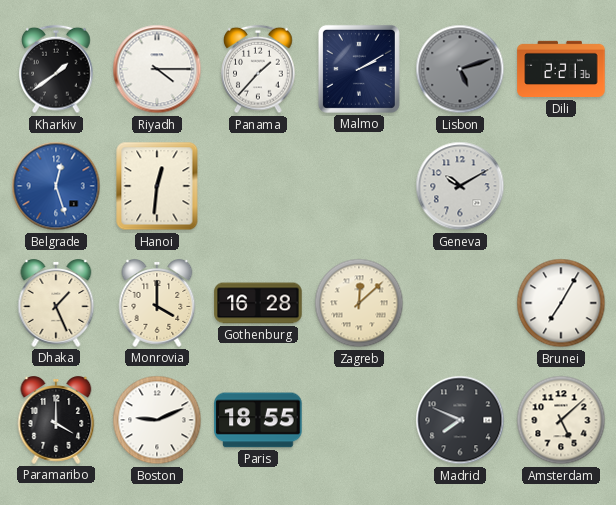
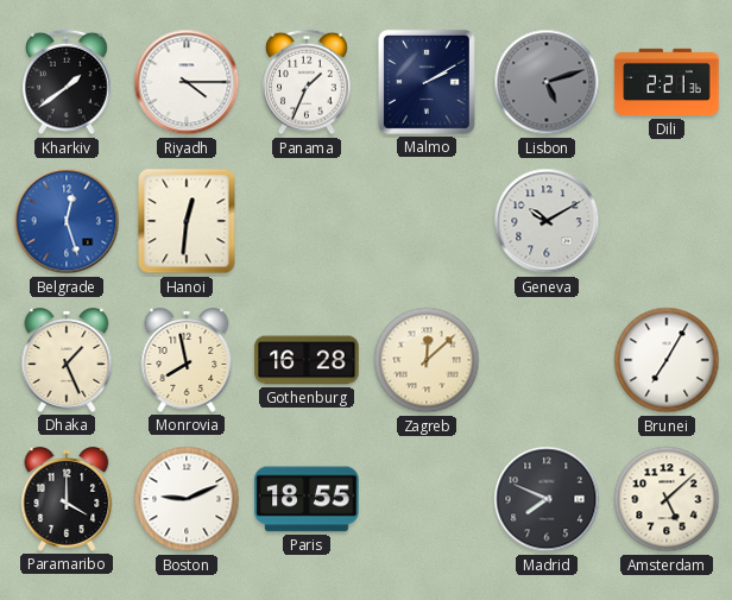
Panama: 1:37 -> 1:34
Monrovia: 4:00 -> 7:58
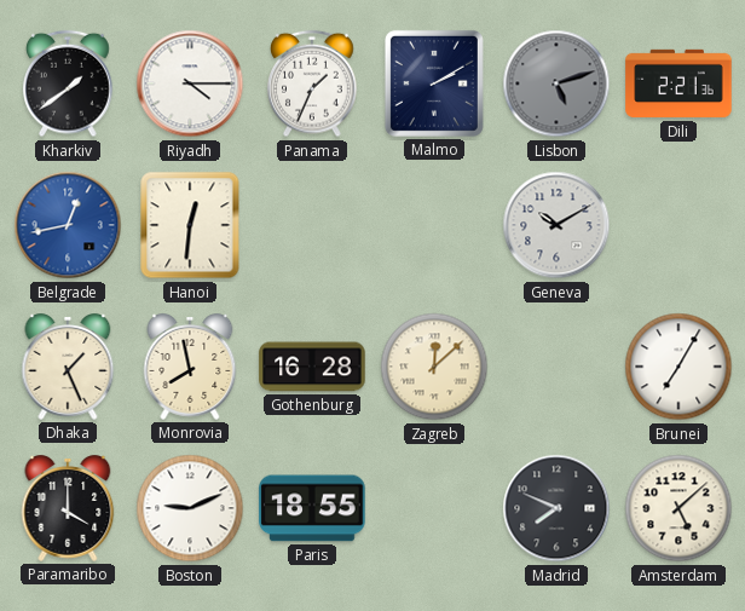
Belgrade: 12:27 -> 12:43
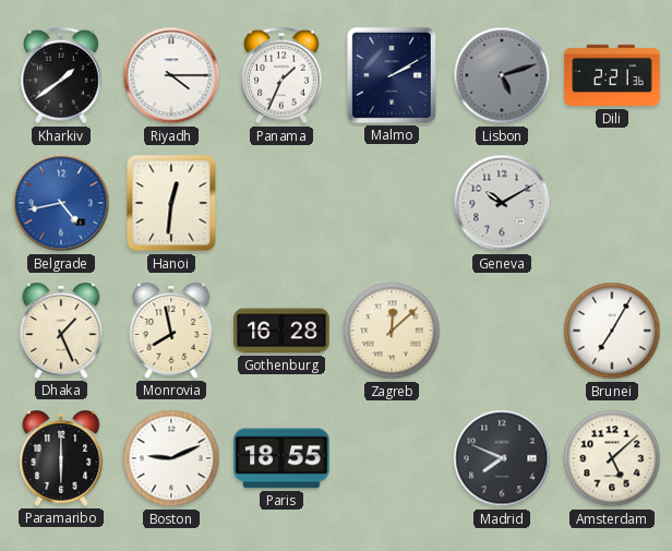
Belgrade: 12:43 -> 4:43
Paramaribo: 4:00 -> 6:00
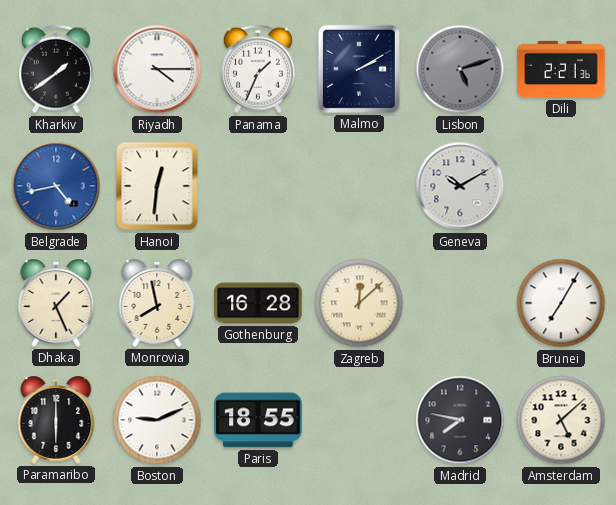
Madrid: 7:49 -> 7:47
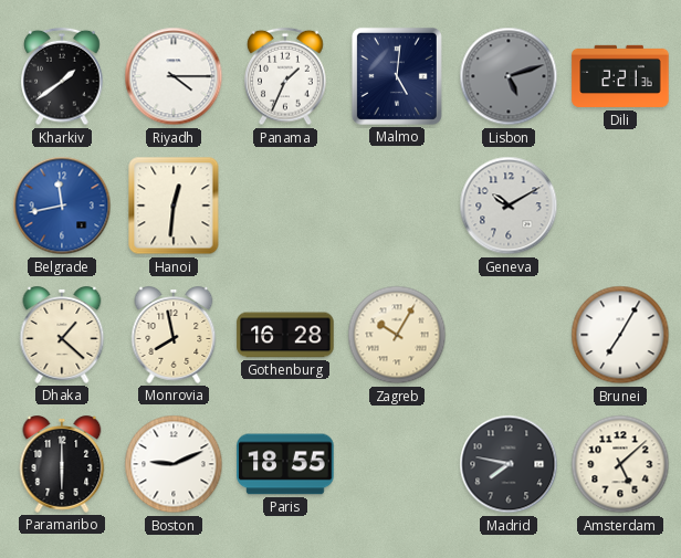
Malmo: 2:10 -> 5:01
Belgrade: 4:43 -> 11:43
Dhaka: 1:26 -> 1:22
Zagreb: 12:08 -> 10:05
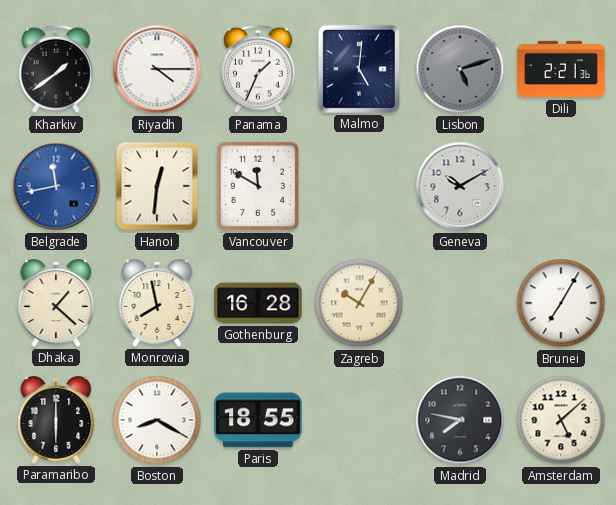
Vancouver: none -> 11:50
Boston: 9:11 -> 8:20
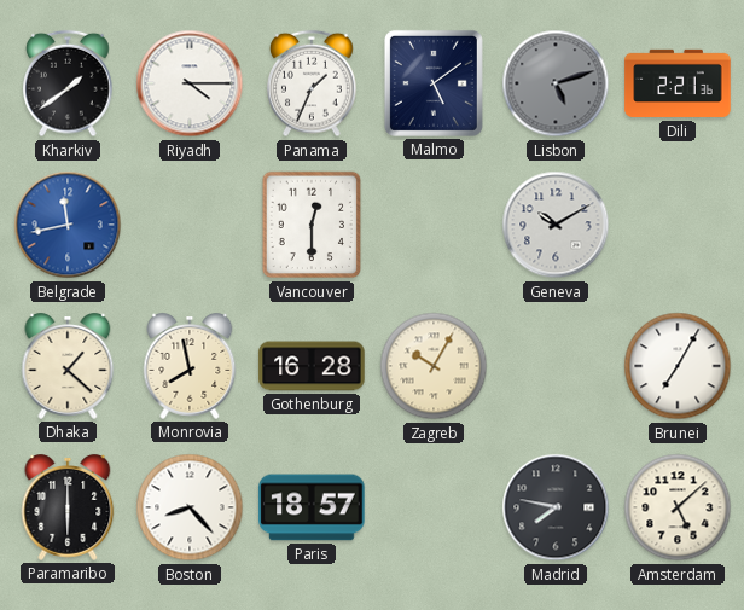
Malmo: 5:01 -> 5:09
Hanoi: 12:31 -> none
Vancouver: 11:50 -> 12:30
Boston: 8:20 -> 8:23
Paris: 18:55 -> 18:57
